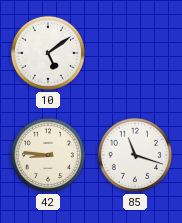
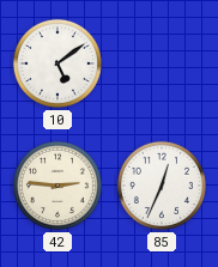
42: 8:46 -> 2:46
85: 11:18 -> 12:34
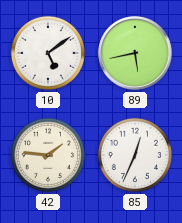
89: none -> 5:43
42: 2:46 -> 1:46
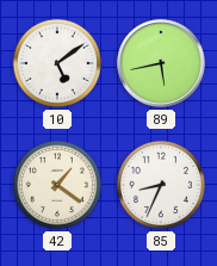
42: 1:46 -> 1:21
85: 12:34 -> 8:34
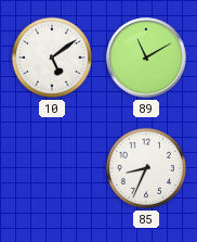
89: 5:43 -> 11:10
42: 1:21 -> none
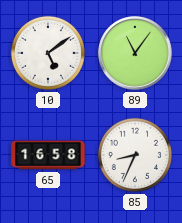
89: 11:10 -> 11:06
65: none -> 16:58
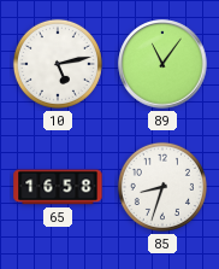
10: 5:09 -> 5:13
85: 8:34 -> 8:33
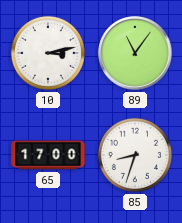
10: 5:13 -> 3:13
65: 16:58 -> 17:00
